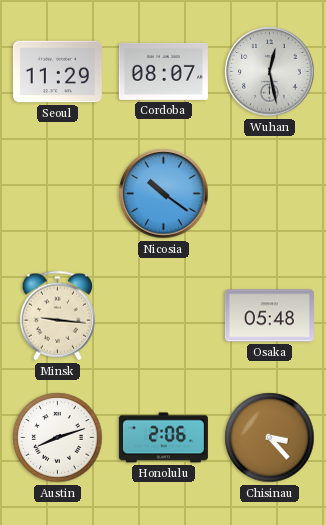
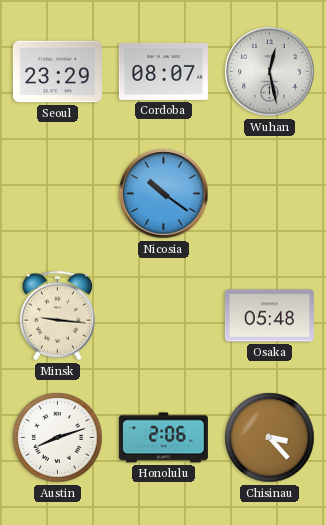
Seoul: 11:29 -> 23:29
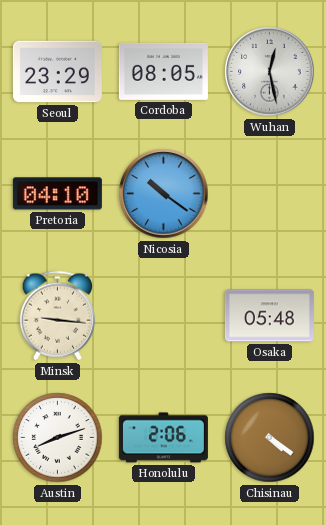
Cordoba: 08:07 -> 08:05
Pretoria: none -> 04:10
Chisinau: 3:23 -> 4:21
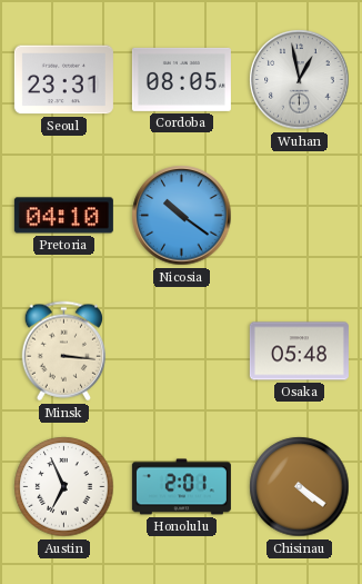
Seoul: 23:29 -> 23:31
Wuhan: 12:28 -> 12:58
Minsk: 9:16 -> 3:16
Austin: 8:12 -> 6:56
Honolulu: 2:06 -> 2:01
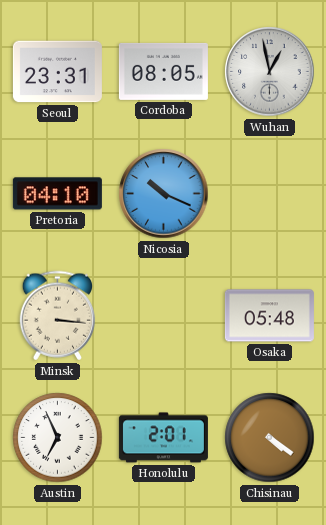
Nicosia: 10:21 -> 10:19
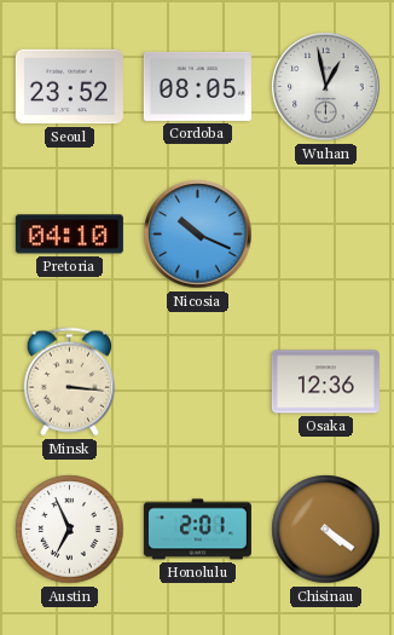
Seoul: 23:31 -> 23:52
Osaka: 05:48 -> 12:36
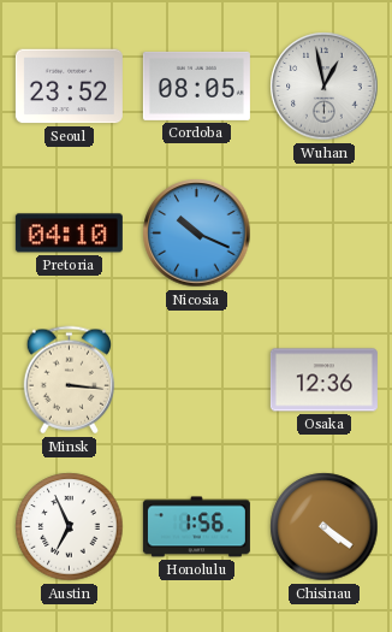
Honolulu: 2:01 -> 1:56
